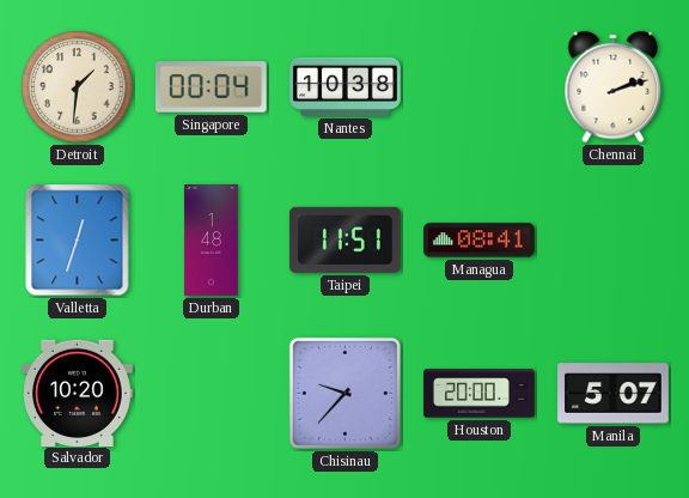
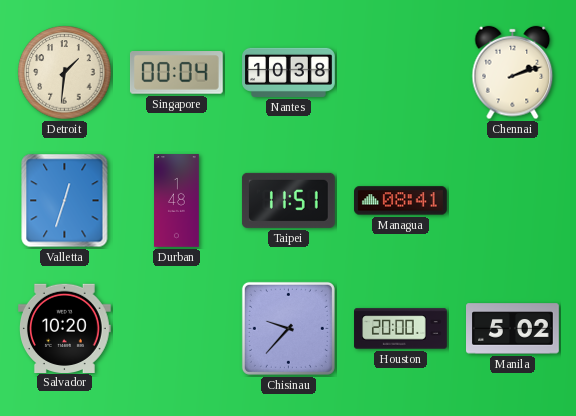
Manila: 5:07 -> 5:02
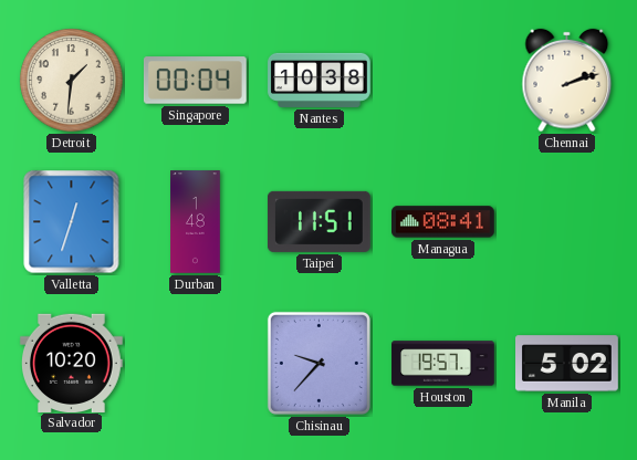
Houston: 20:00 -> 19:57
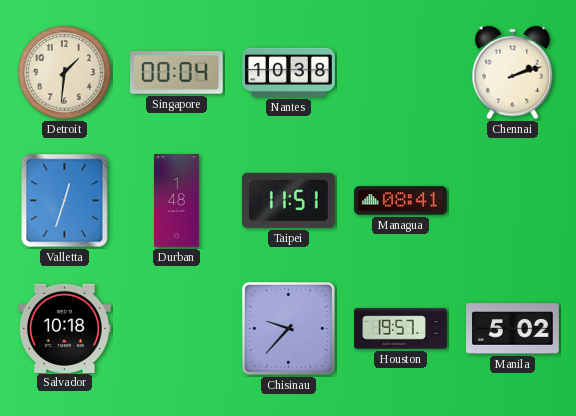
Salvador: 10:20 -> 10:18
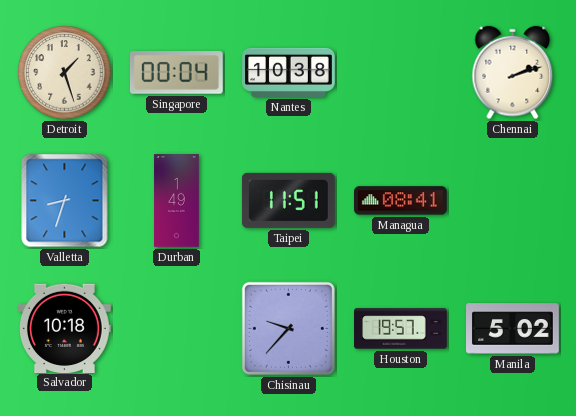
Detroit: 1:31 -> 1:27
Valletta: 12:33 -> 8:33
Durban: 1:48 -> 1:49
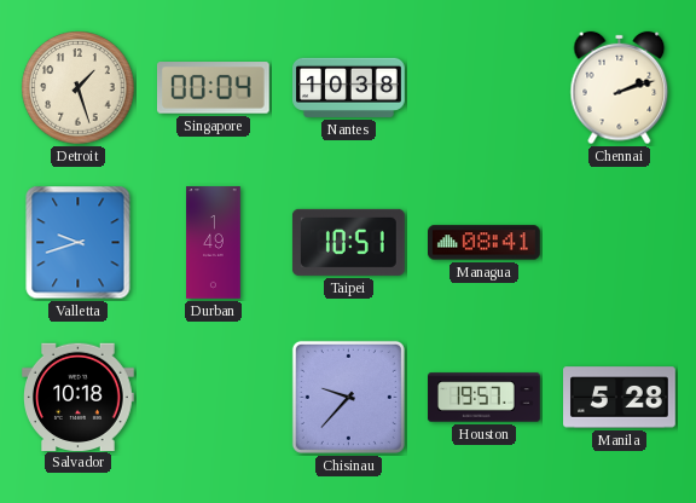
Valletta: 8:33 -> 9:42
Taipei: 11:51 -> 10:51
Manila: 5:02 -> 5:28
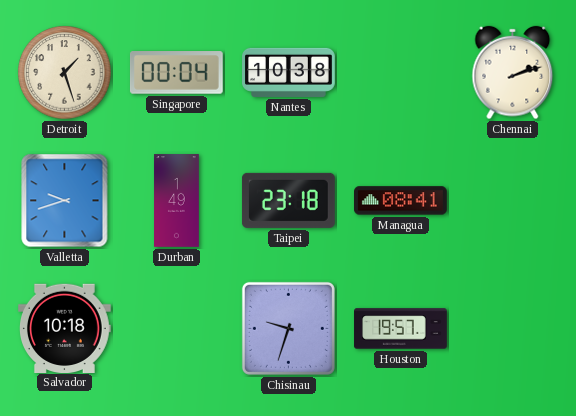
Taipei: 10:51 -> 23:18
Chisinau: 9:37 -> 9:33
Manila: 5:28 -> none
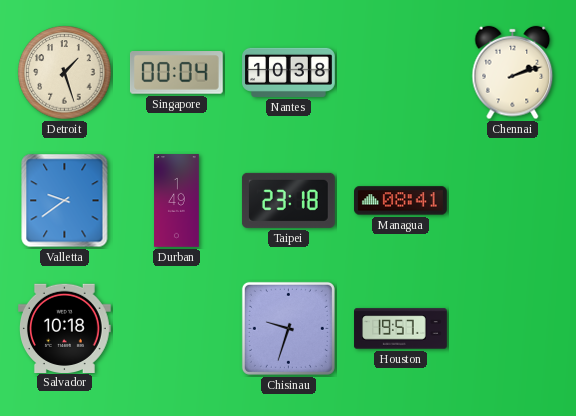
Valletta: 9:42 -> 9:39
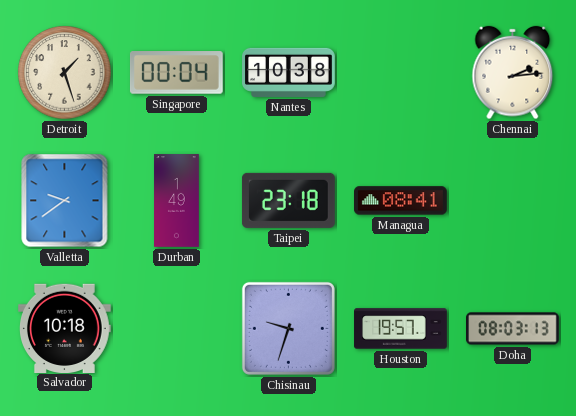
Chennai: 2:12 -> 2:14
Doha: none -> 08:03
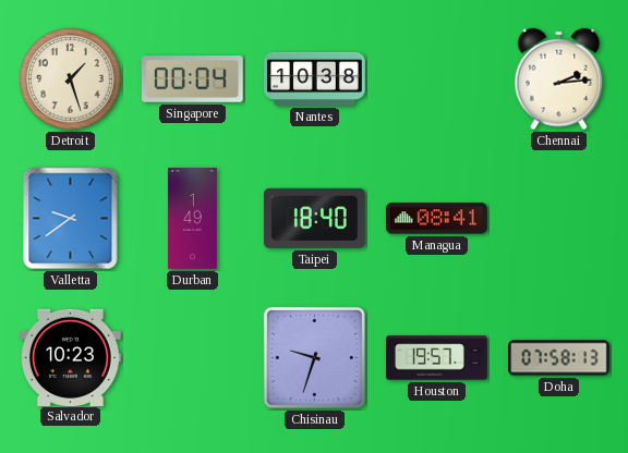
Taipei: 23:18 -> 18:40
Salvador: 10:18 -> 10:23
Doha: 08:03 -> 07:58
